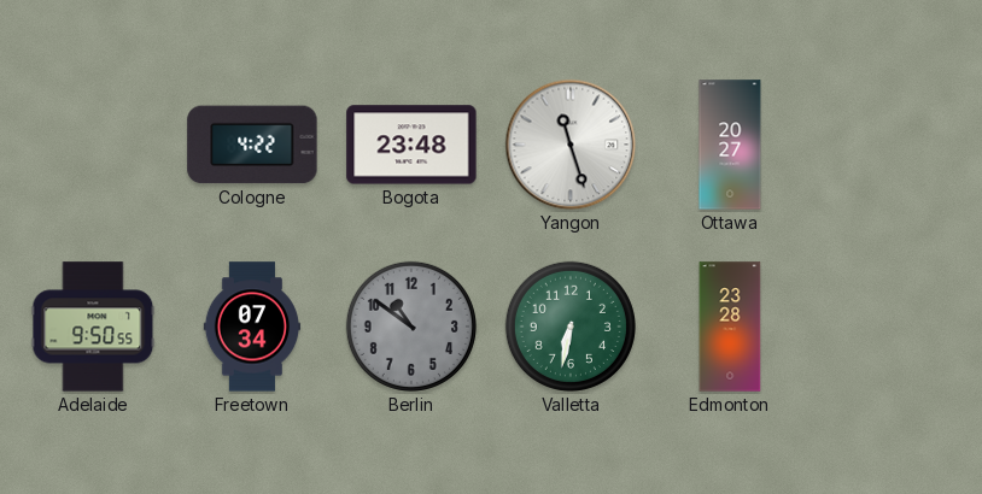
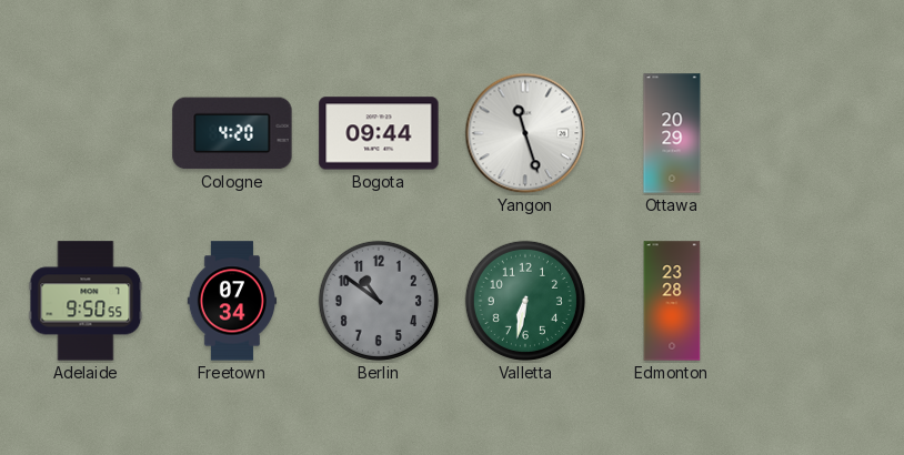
Cologne: 4:22 -> 4:20
Bogota: 23:48 -> 09:44
Ottawa: 20:27 -> 20:29
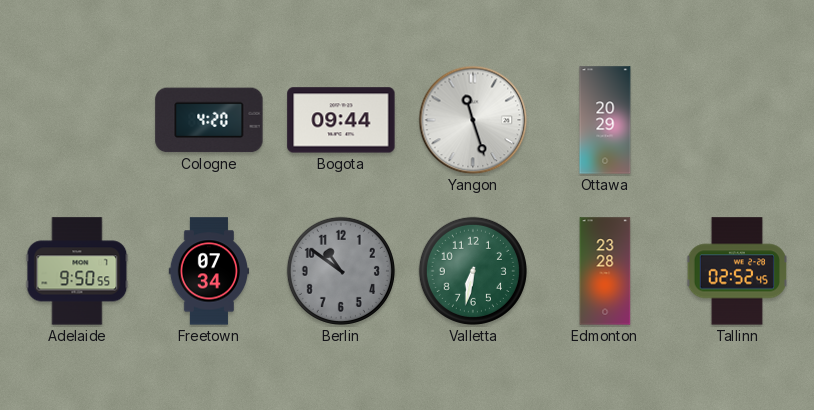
Tallinn: none -> 02:52
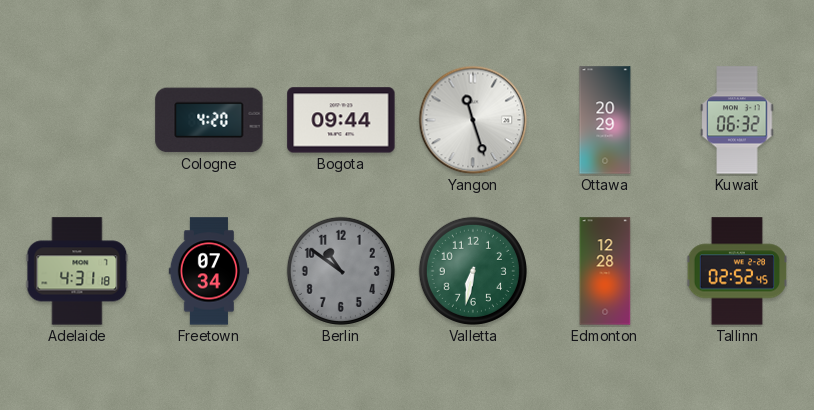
Kuwait: none -> 06:32
Adelaide: 9:50 -> 4:31
Edmonton: 23:28 -> 12:28
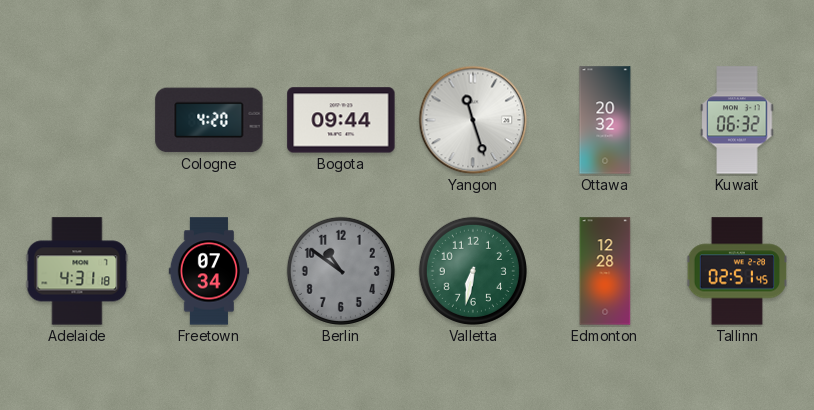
Ottawa: 20:29 -> 20:32
Tallinn: 02:52 -> 02:51
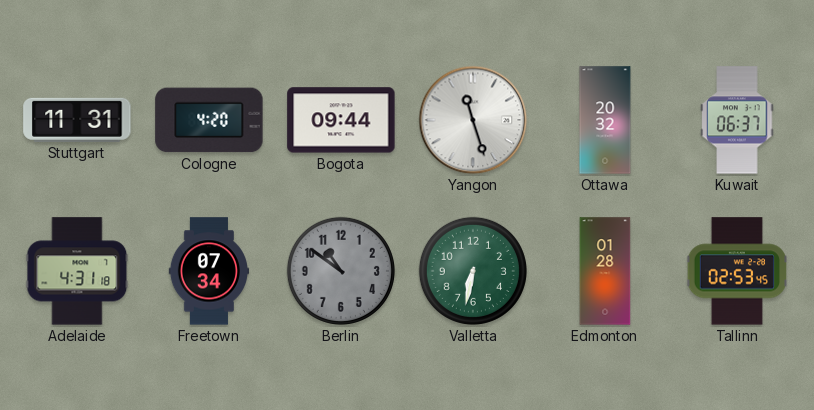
Stuttgart: none -> 11:31
Kuwait: 06:32 -> 06:37
Edmonton: 12:28 -> 01:28
Tallinn: 02:51 -> 02:53
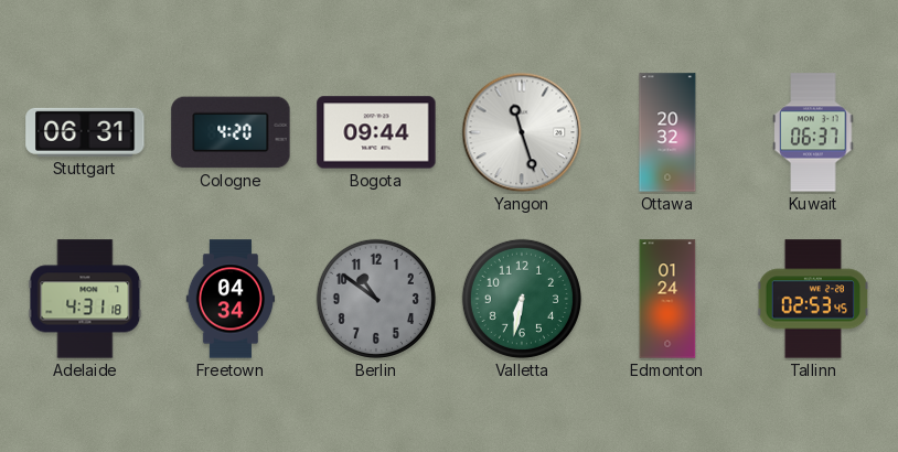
Stuttgart: 11:31 -> 06:31
Freetown: 07:34 -> 04:34
Edmonton: 01:28 -> 01:24
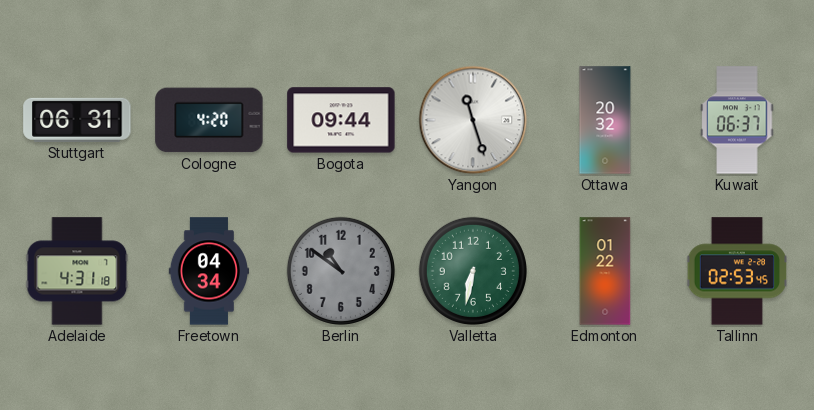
Edmonton: 01:24 -> 01:22
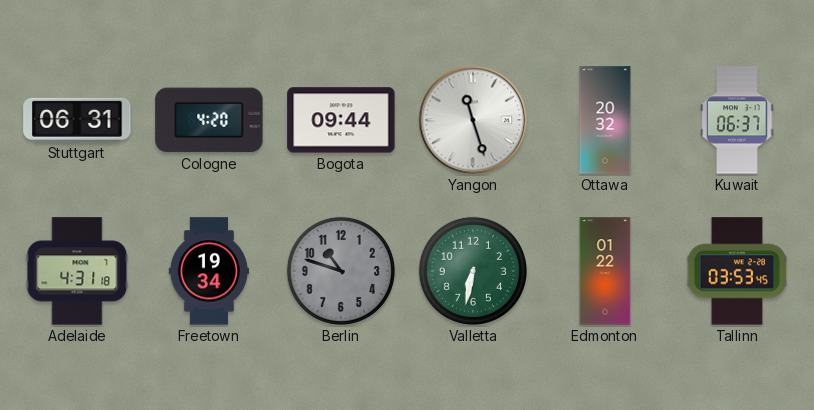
Freetown: 04:34 -> 19:34
Berlin: 10:51 -> 10:48
Tallinn: 02:53 -> 03:53
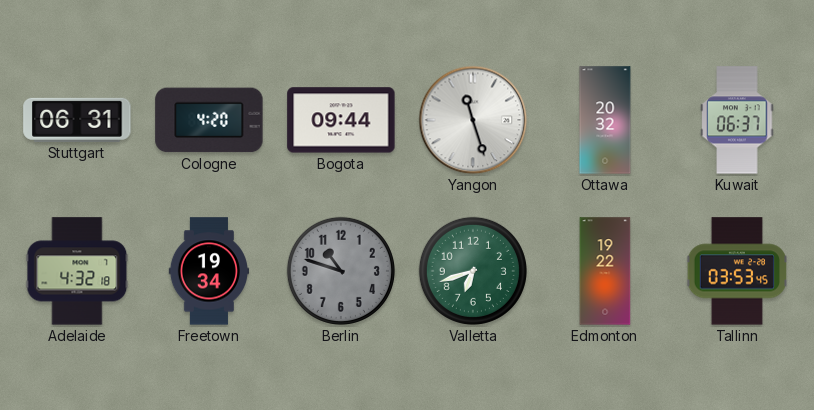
Adelaide: 4:31 -> 4:32
Valletta: 6:32 -> 6:42
Edmonton: 01:22 -> 19:22
